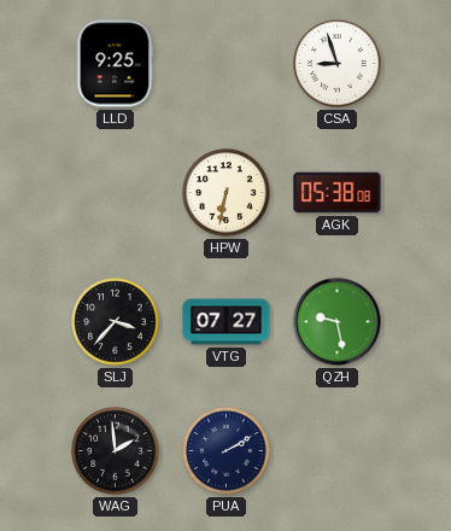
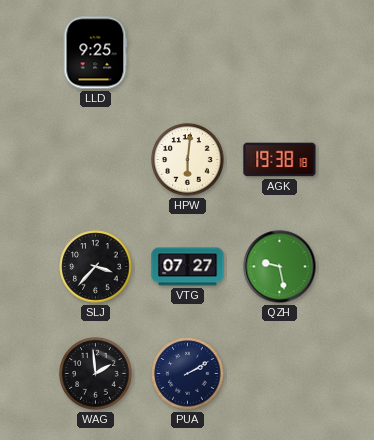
CSA: 8:57 -> none
HPW: 6:32 -> 6:01
AGK: 05:38 -> 19:38
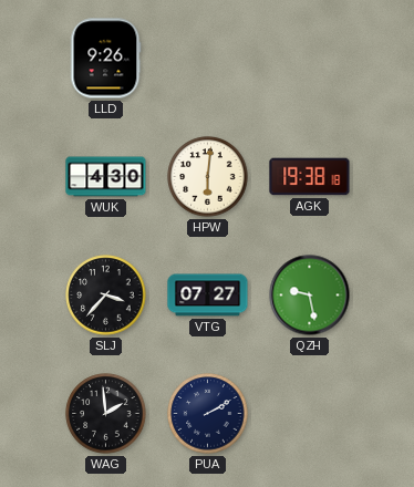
LLD: 9:25 -> 9:26
WUK: none -> 4:30
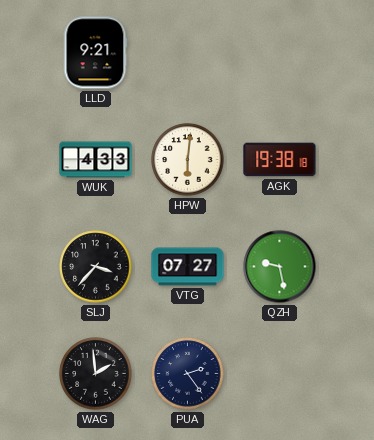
LLD: 9:26 -> 9:21
WUK: 4:30 -> 4:33
PUA: 2:10 -> 2:24
